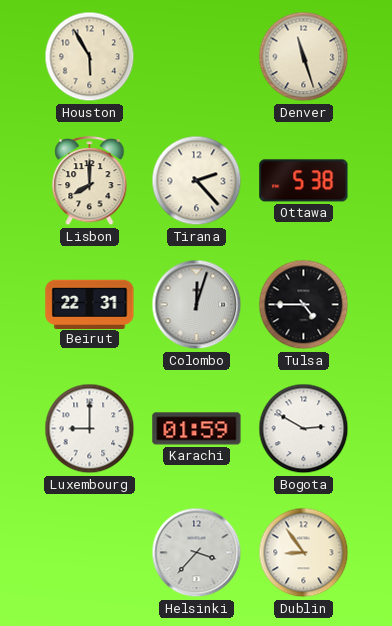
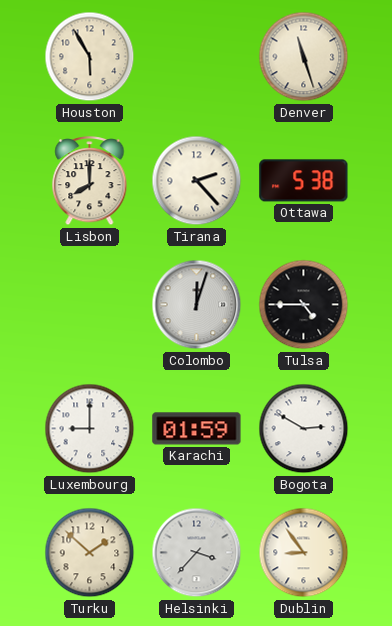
Beirut: 22:31 -> none
Turku: none -> 1:52
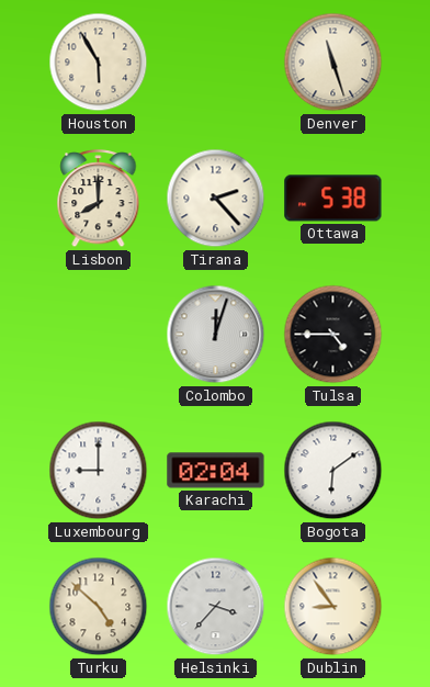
Karachi: 01:59 -> 02:04
Bogota: 2:50 -> 6:09
Turku: 1:52 -> 4:52
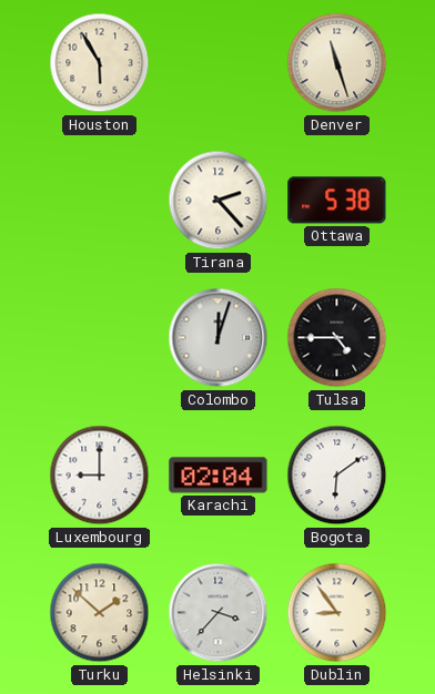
Lisbon: 8:00 -> none
Turku: 4:52 -> 1:52
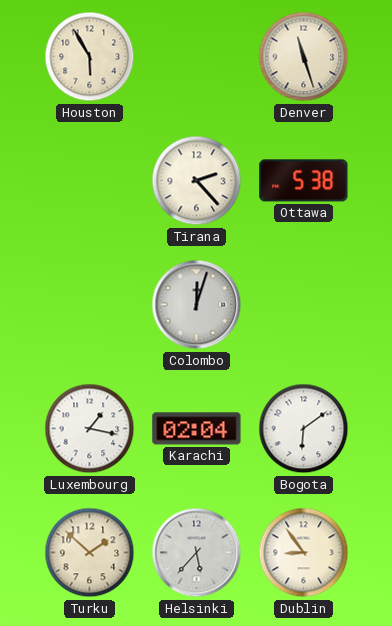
Tulsa: 4:45 -> none
Luxembourg: 9:00 -> 1:17
Helsinki: 3:37 -> 5:37
